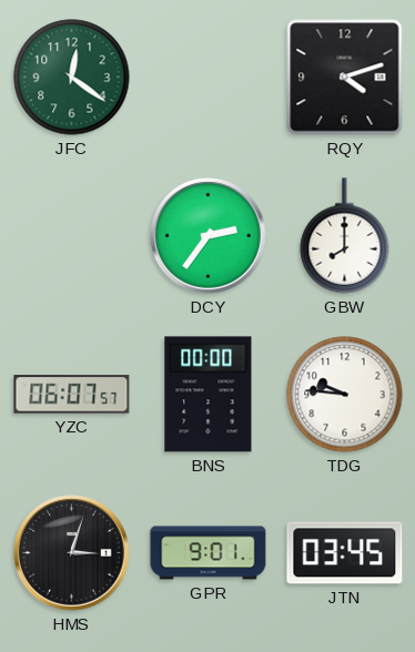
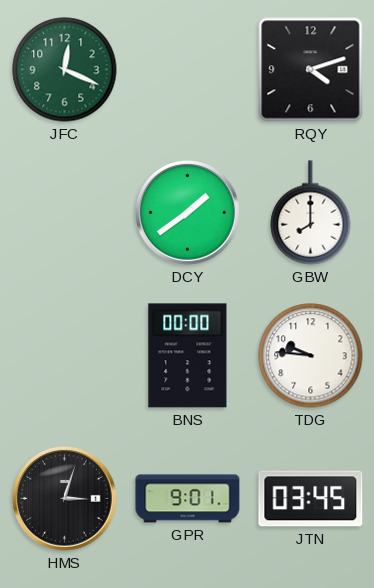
JFC: 12:21 -> 12:19
DCY: 2:36 -> 1:39
YZC: 06:07 -> none
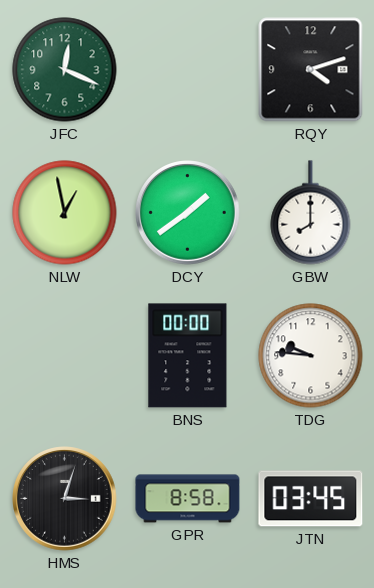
NLW: none -> 12:58
GPR: 9:01 -> 8:58
